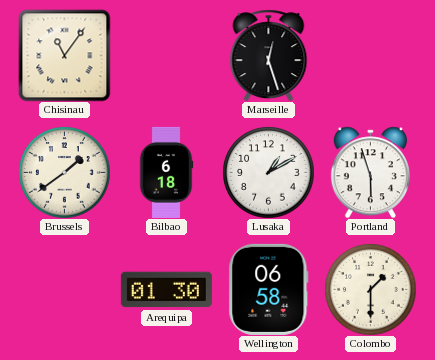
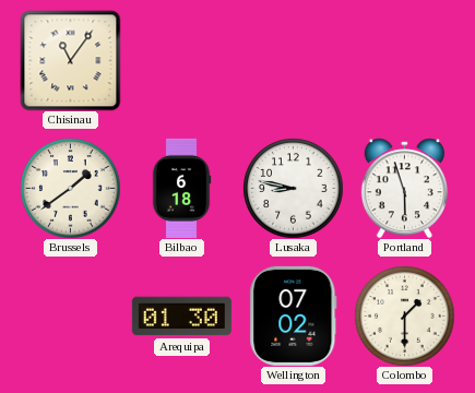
Marseille: 12:27 -> none
Lusaka: 1:10 -> 8:47
Wellington: 06:58 -> 07:02
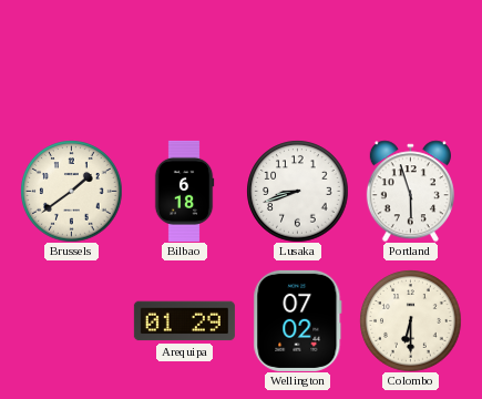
Chisinau: 11:06 -> none
Lusaka: 8:47 -> 8:42
Arequipa: 01:30 -> 01:29
Colombo: 1:30 -> 6:30
